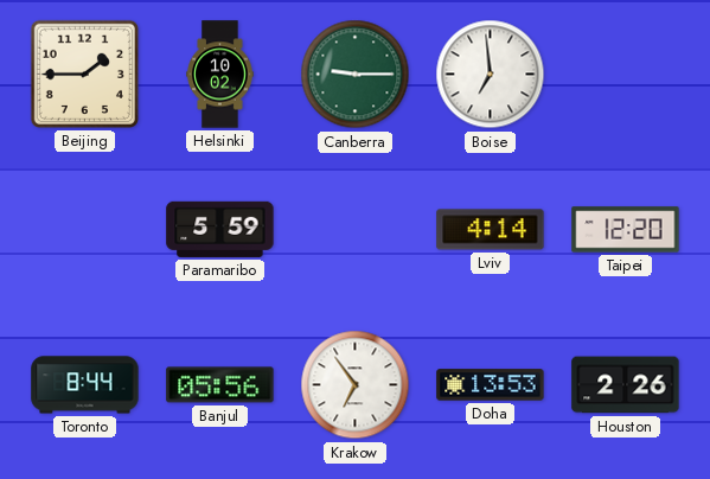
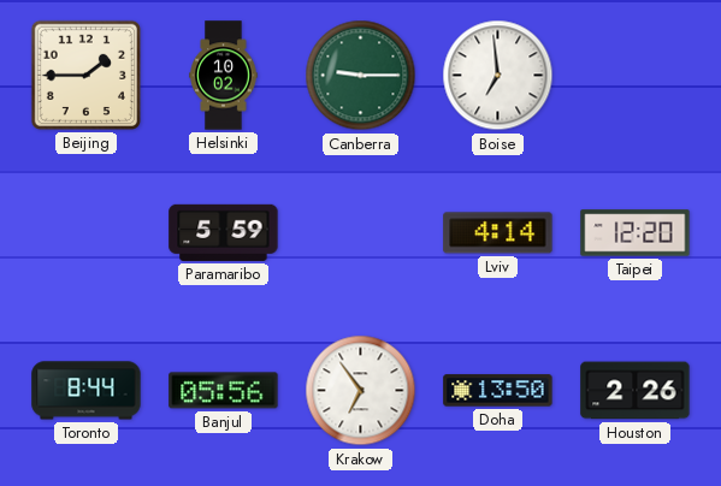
Doha: 13:53 -> 13:50
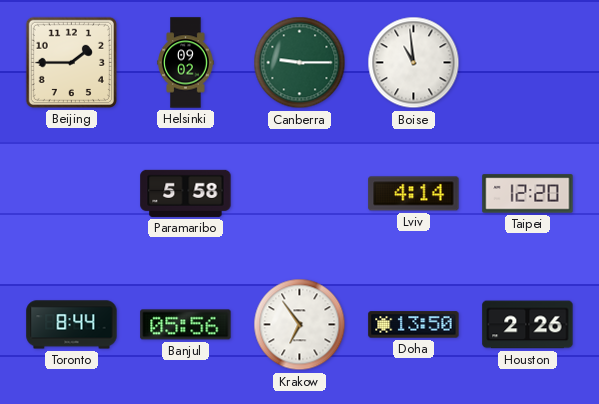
Helsinki: 10:02 -> 09:02
Boise: 6:59 -> 10:59
Paramaribo: 5:59 -> 5:58
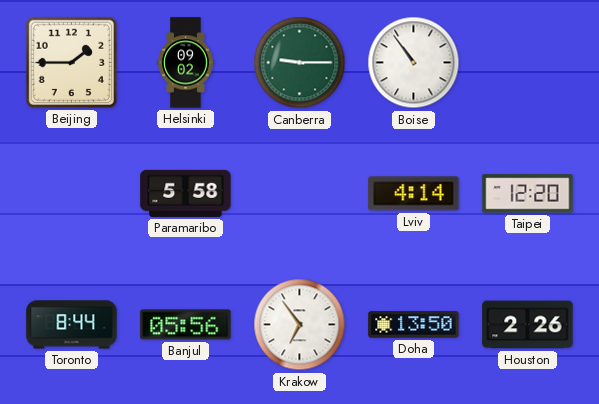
Boise: 10:59 -> 10:54
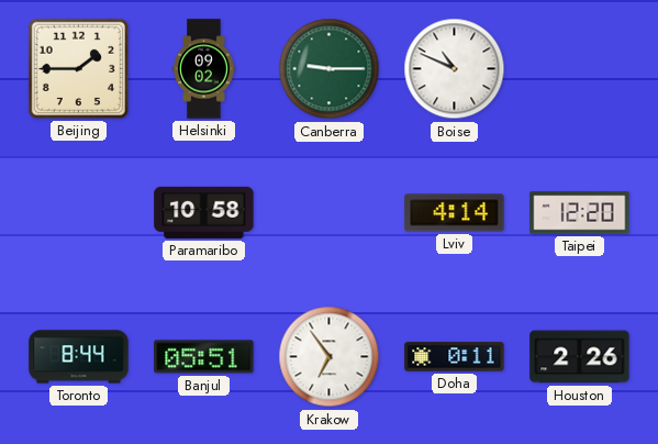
Boise: 10:54 -> 10:49
Paramaribo: 5:58 -> 10:58
Banjul: 05:56 -> 05:51
Doha: 13:50 -> 0:11
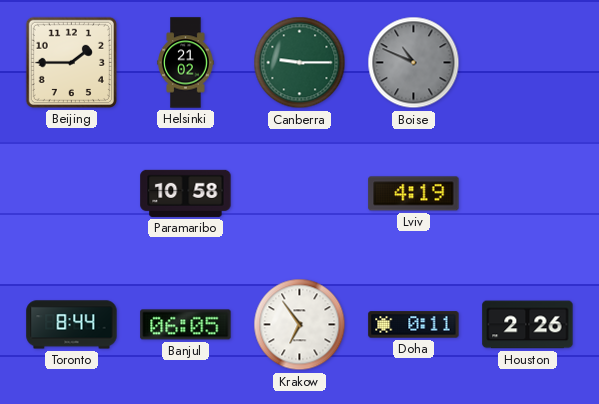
Helsinki: 09:02 -> 21:02
Boise dial: white -> grey
Lviv: 4:14 -> 4:19
Taipei: 12:20 -> none
Banjul: 05:51 -> 06:05
